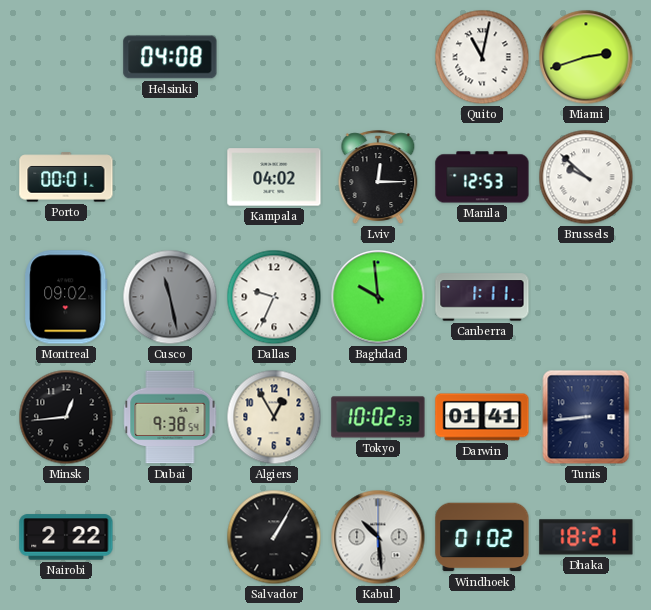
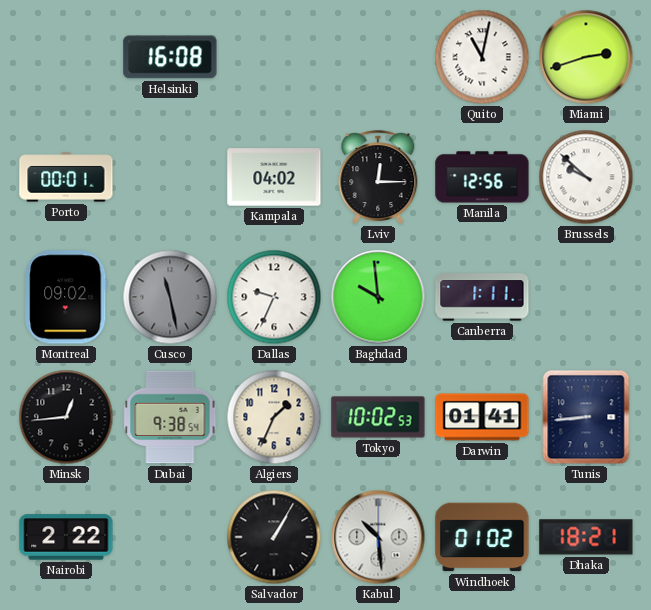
Helsinki: 04:08 -> 16:08
Manila: 12:53 -> 12:56
Algiers: 12:55 -> 1:34
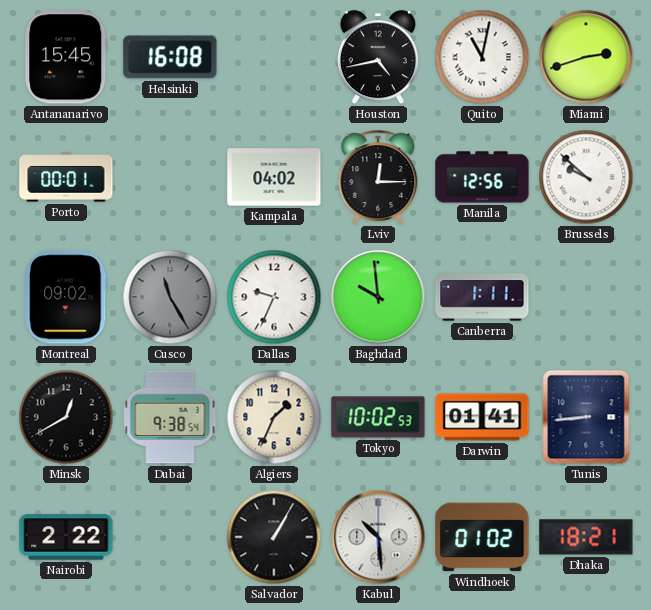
Antananarivo: none -> 15:45
Houston: none -> 4:43
Cusco: 11:28 -> 11:25
Minsk: 12:44 -> 12:40
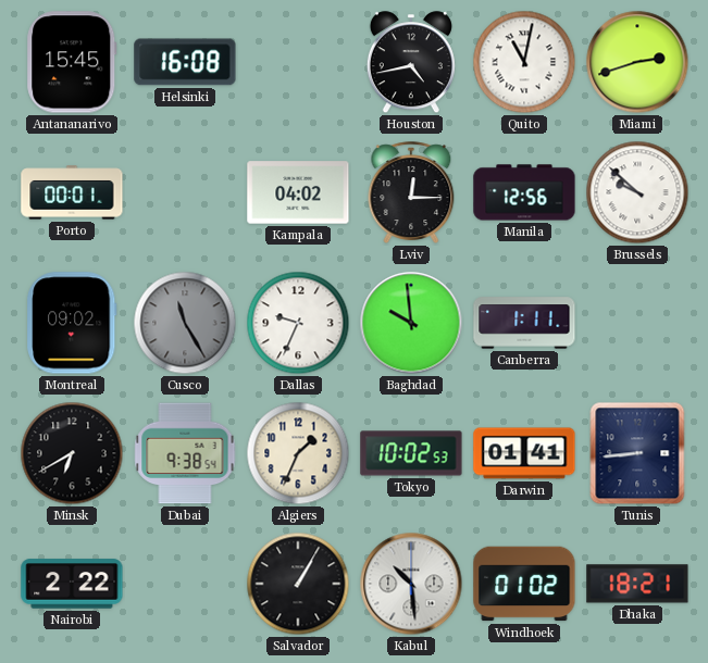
Minsk: 12:40 -> 6:40
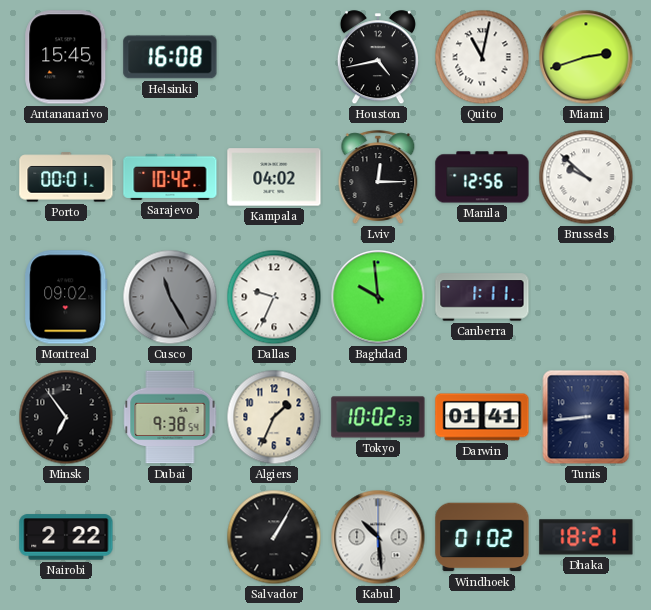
Sarajevo: none -> 10:42
Minsk: 6:40 -> 6:54
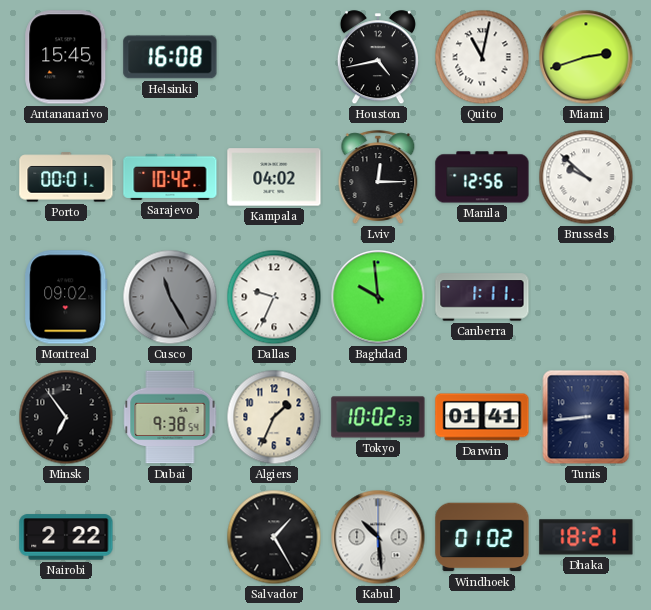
Salvador: 1:05 -> 1:25
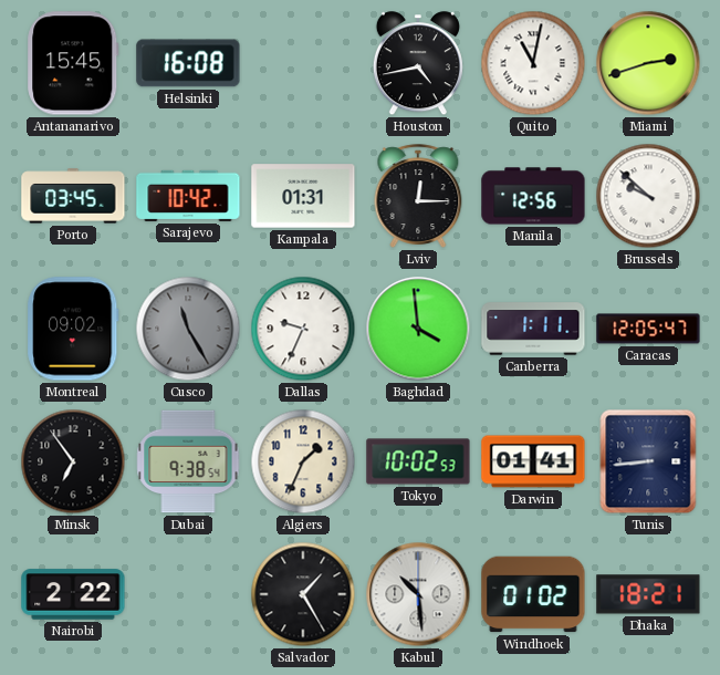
Porto: 00:01 -> 03:45
Kampala: 04:02 -> 01:31
Baghdad: 9:59 -> 3:59
Caracas: none -> 12:05
